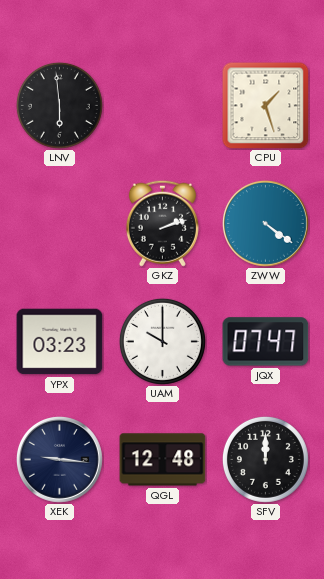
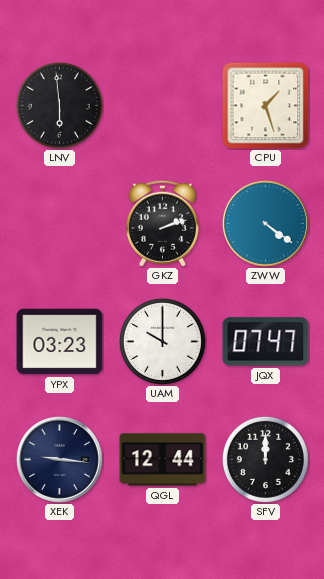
QGL: 12:48 -> 12:44
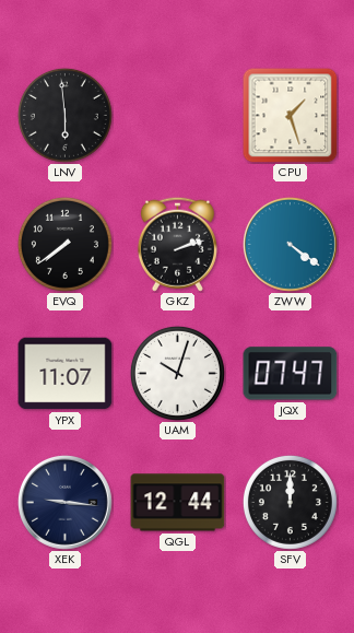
EVQ: none -> 7:39
YPX: 03:23 -> 11:07
UAM: 10:00 -> 10:03
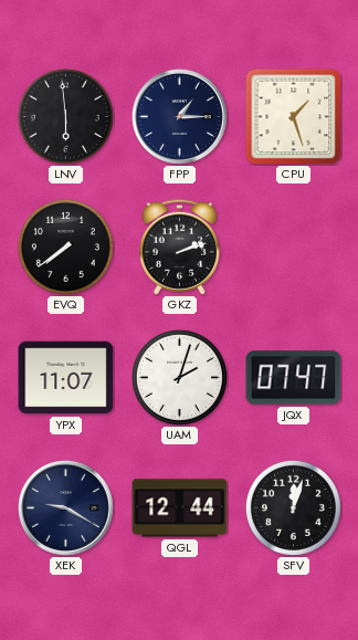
FPP: none -> 1:15
ZWW: 4:21 -> none
UAM: 10:03 -> 2:03
XEK: 9:16 -> 9:20
SFV: 12:00 -> 12:03
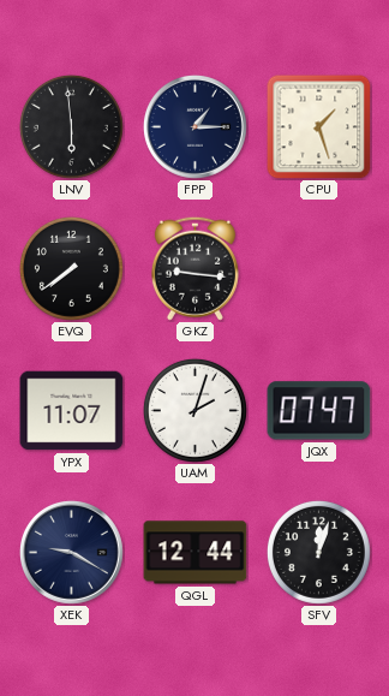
GKZ: 2:12 -> 9:16
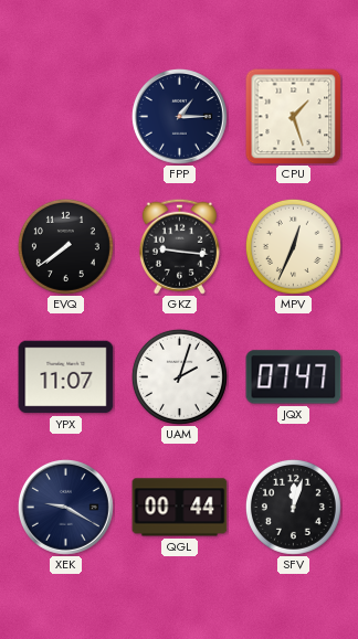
LNV: 5:59 -> none
MPV: none -> 12:34
QGL: 12:44 -> 00:44
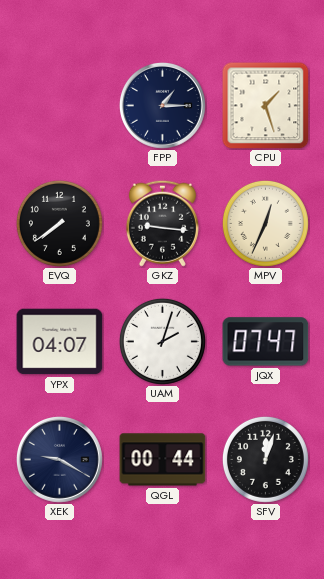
YPX: 11:07 -> 04:07
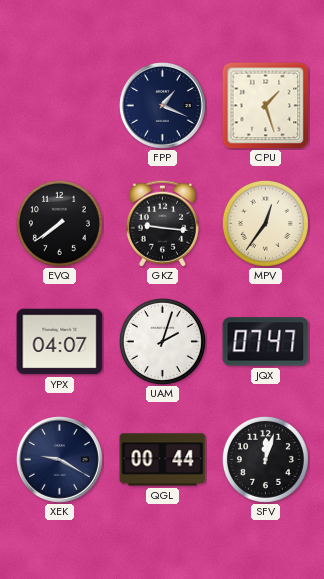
FPP: 1:15 -> 1:19
MPV: 12:34 -> 12:36
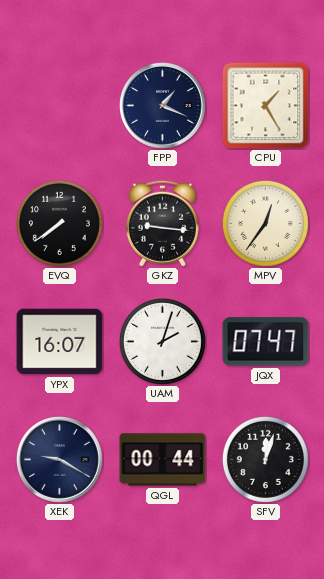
CPU: 1:27 -> 1:25
YPX: 04:07 -> 16:07
